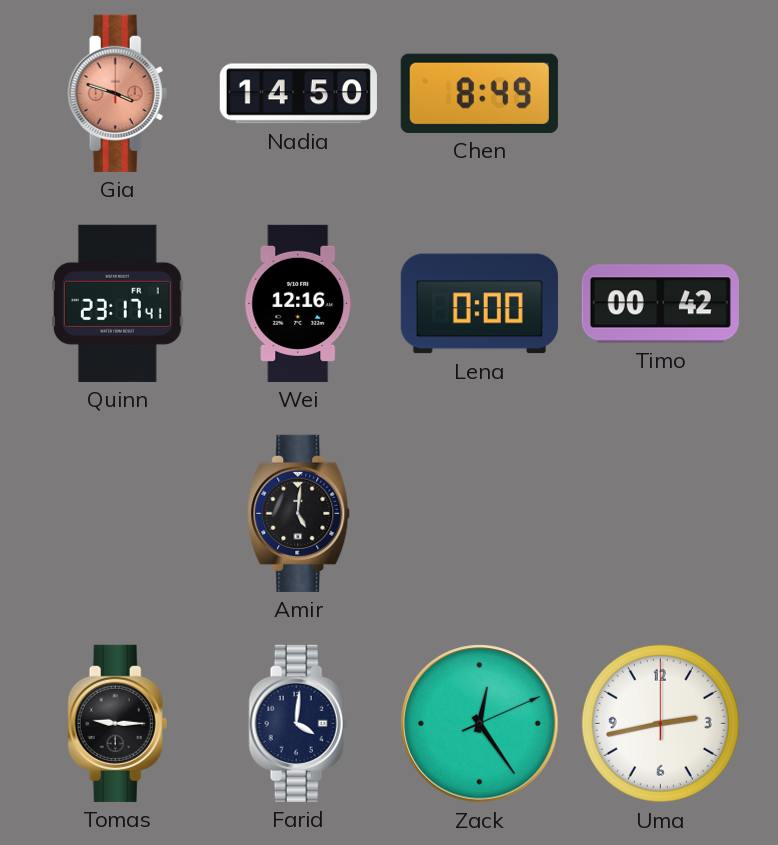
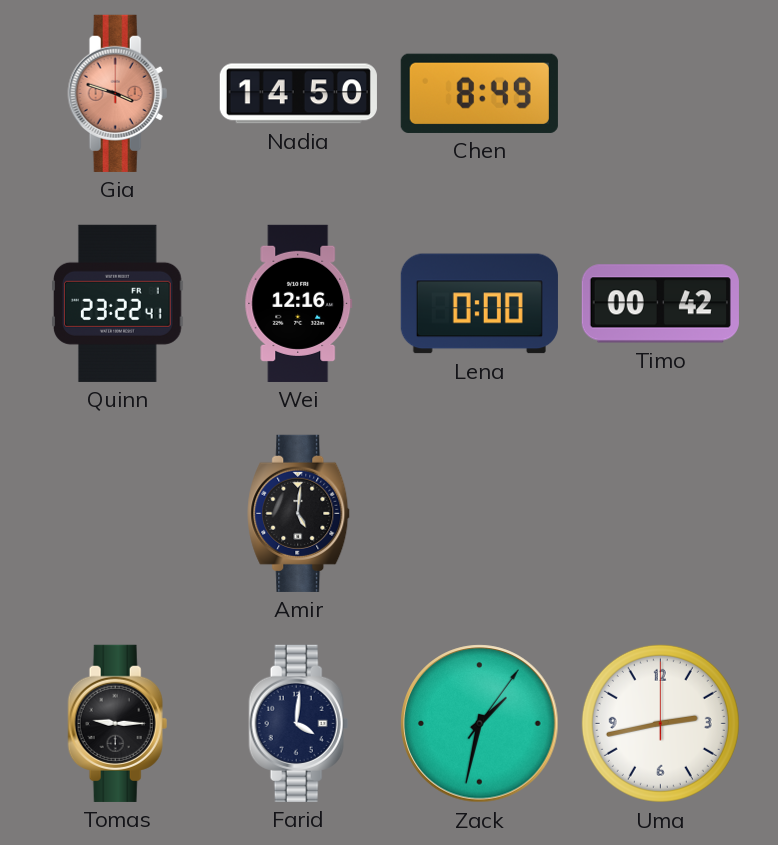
Quinn: 23:17 -> 23:22
Zack: 12:24 -> 1:32
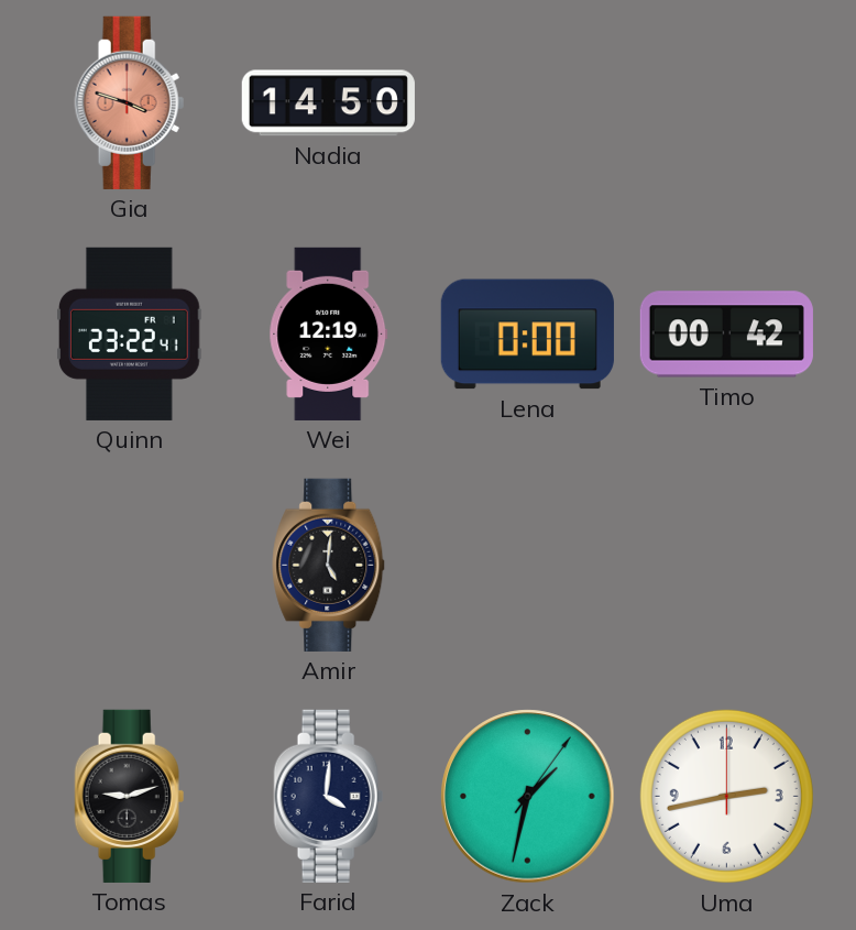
Chen: 8:49 -> none
Wei: 12:16 -> 12:19
Tomas: 9:15 -> 9:12
